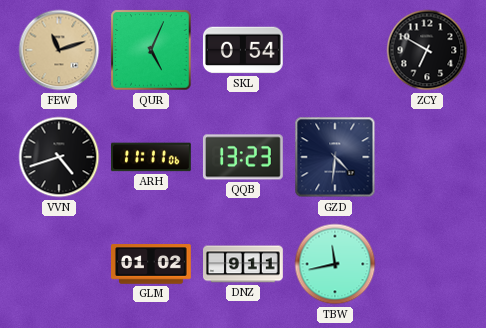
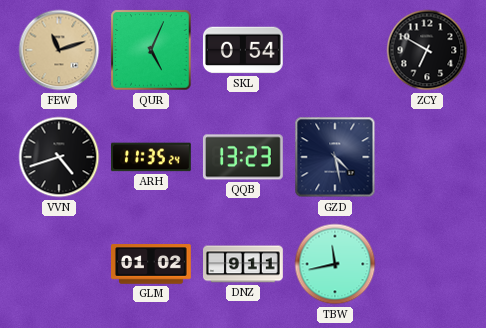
ARH: 11:11 -> 11:35
GZD: 4:31 -> 4:28
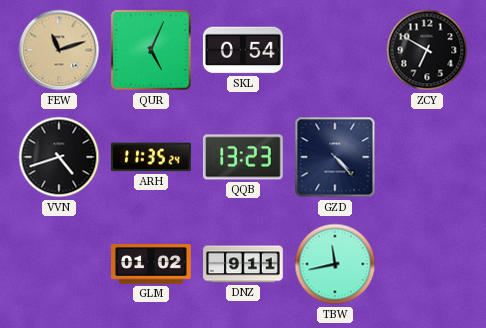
GZD: 4:28 -> 4:23
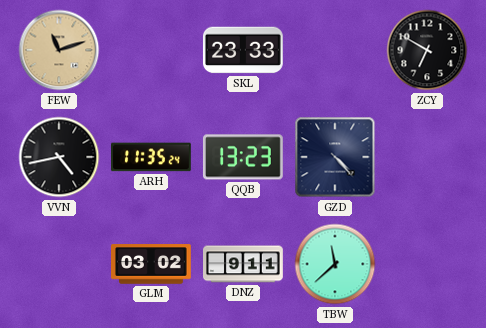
QUR: 5:04 -> none
SKL: 0:54 -> 23:33
VVN: 4:42 -> 4:43
GLM: 01:02 -> 03:02
TBW: 11:43 -> 11:38
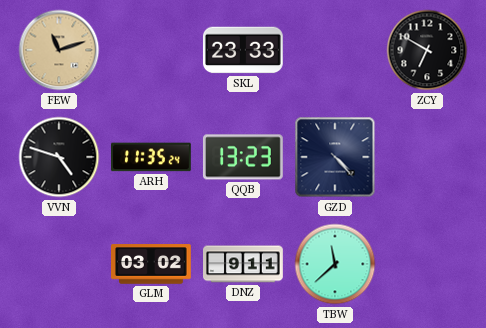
VVN: 4:43 -> 4:48
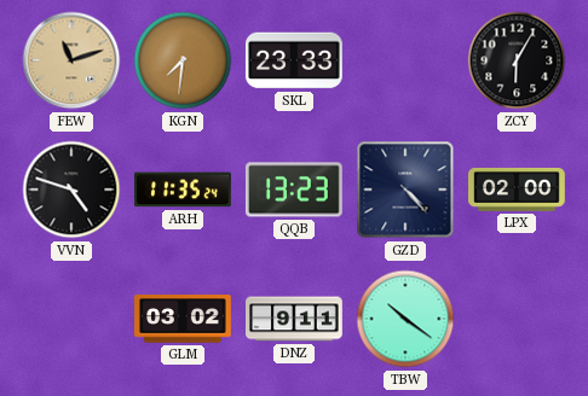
KGN: none -> 7:31
ZCY: 6:50 -> 6:05
LPX: none -> 02:00
TBW: 11:38 -> 10:21
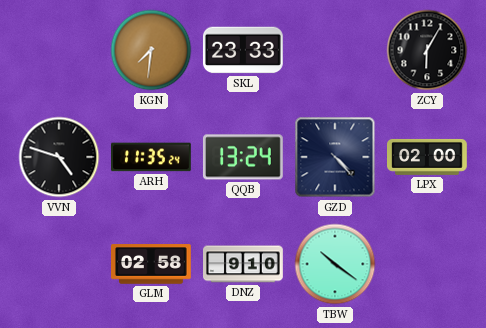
FEW: 11:12 -> none
QQB: 13:23 -> 13:24
GLM: 03:02 -> 02:58
DNZ: 9:11 -> 9:10
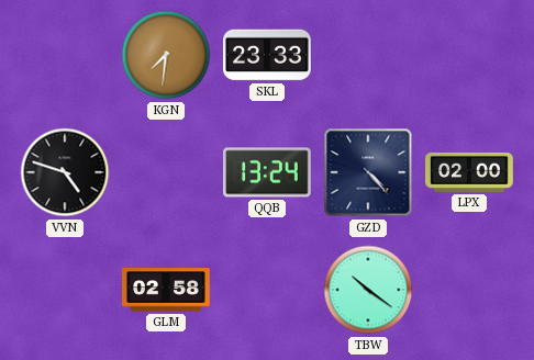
ZCY: 6:05 -> none
ARH: 11:35 -> none
DNZ: 9:10 -> none
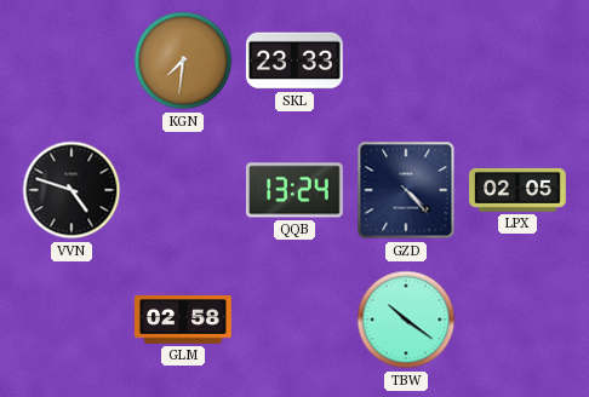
LPX: 02:00 -> 02:05
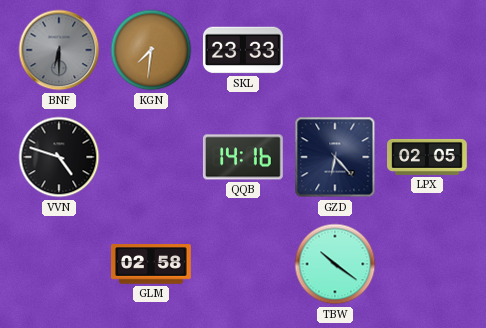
BNF: none -> 6:30
QQB: 13:24 -> 14:16
GZD: 4:23 -> 6:23
